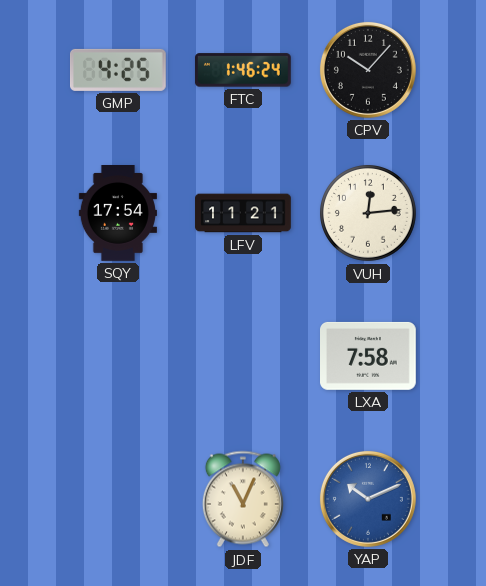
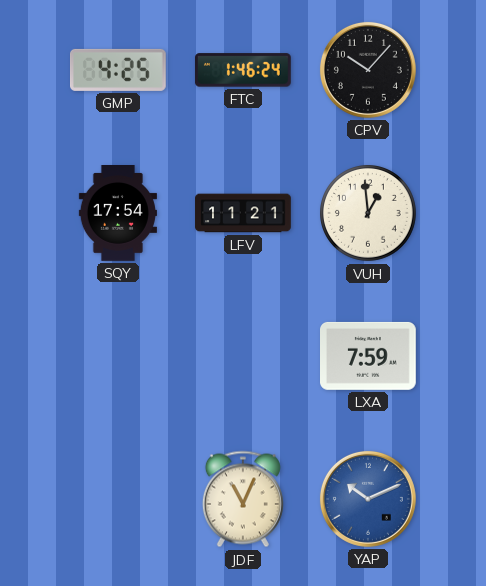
VUH: 12:14 -> 12:59
LXA: 7:58 -> 7:59
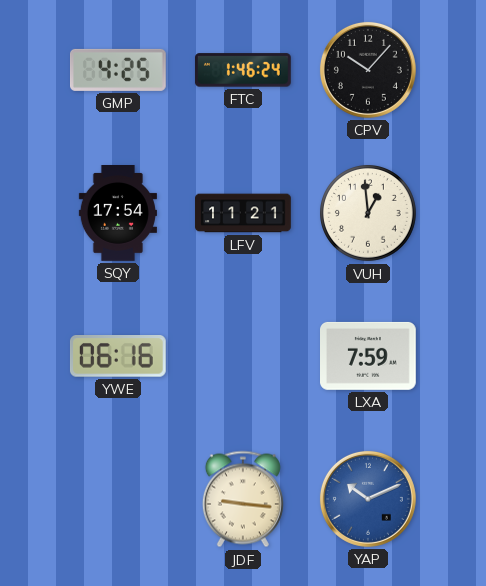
YWE: none -> 06:16
JDF: 11:04 -> 9:16
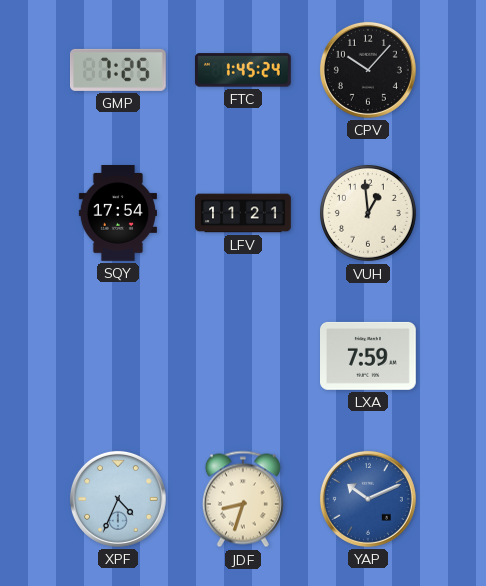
GMP: 4:25 -> 7:25
FTC: 1:46 -> 1:45
YWE: 06:16 -> none
XPF: none -> 4:34
JDF: 9:16 -> 8:33
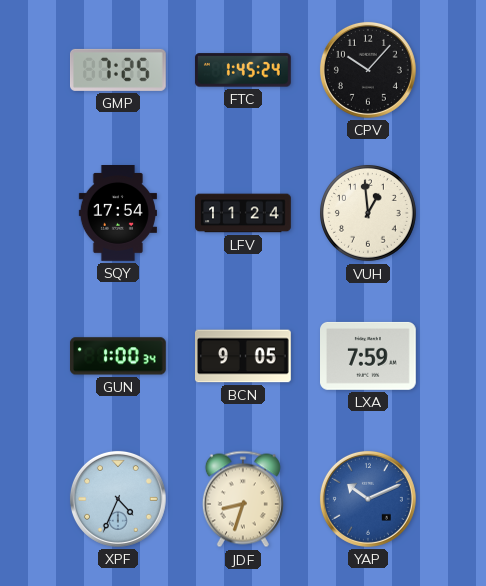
LFV: 11:21 -> 11:24
GUN: none -> 1:00
BCN: none -> 9:05
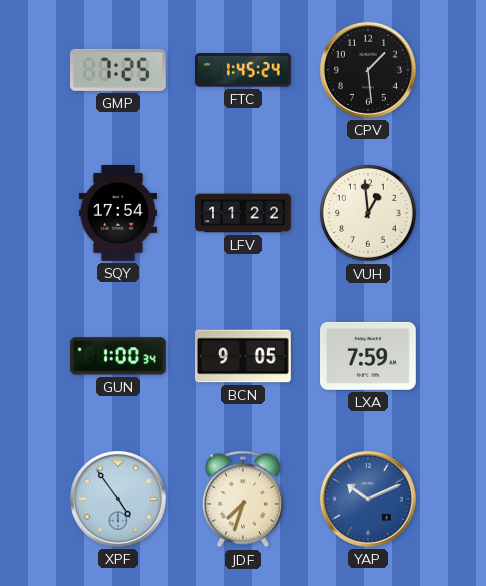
CPV: 10:07 -> 1:29
LFV: 11:24 -> 11:22
XPF: 4:34 -> 4:54
JDF: 8:33 -> 7:33
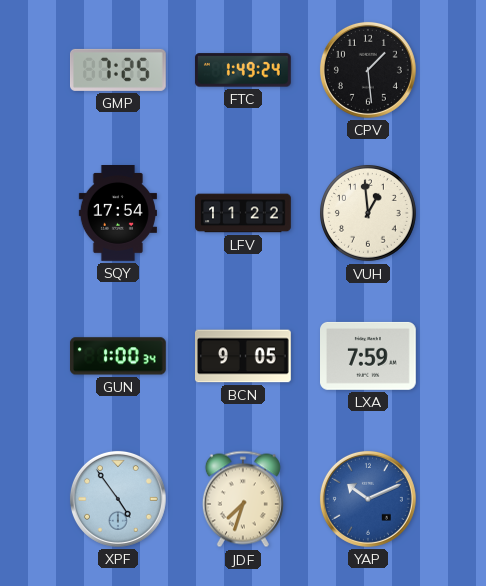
FTC: 1:45 -> 1:49
